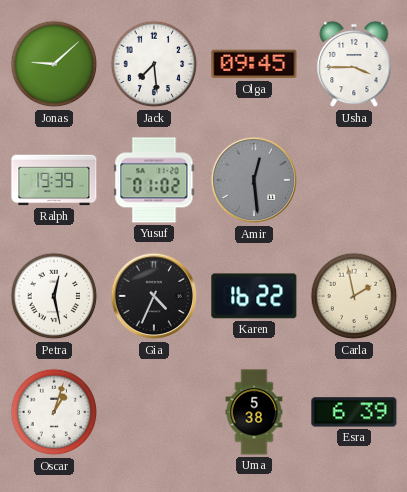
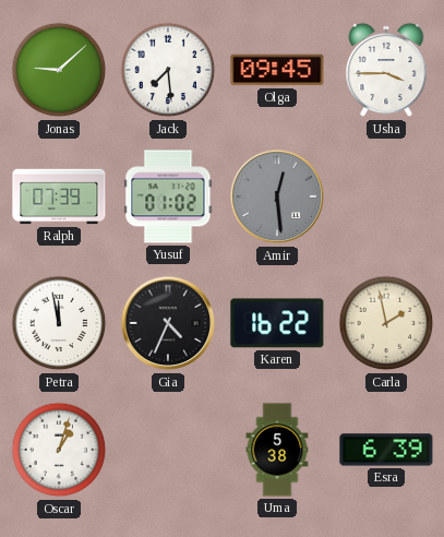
Ralph: 19:39 -> 07:39
Petra: 12:28 -> 11:58
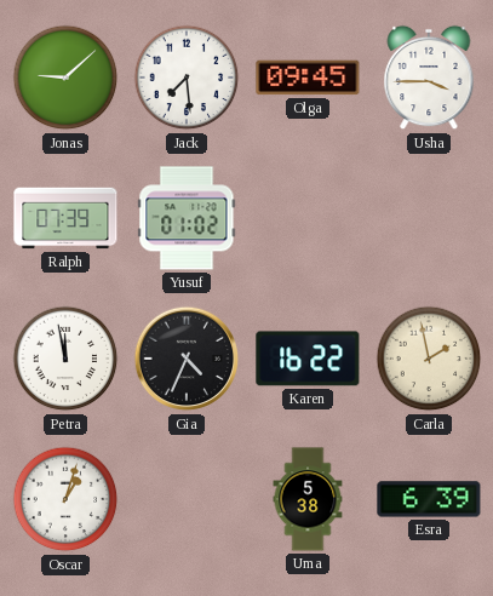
Amir: 12:29 -> none
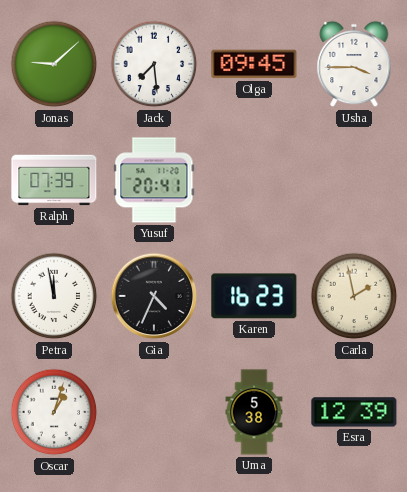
Yusuf: 01:02 -> 20:41
Karen: 16:22 -> 16:23
Esra: 6:39 -> 12:39
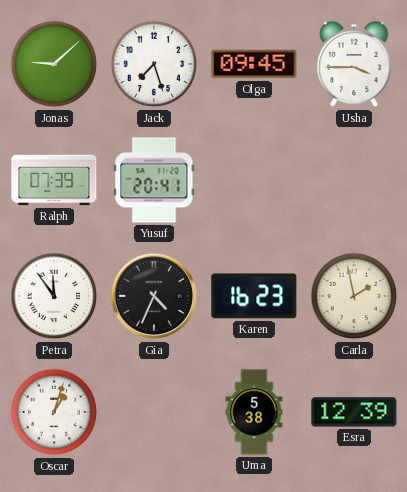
Jack: 7:29 -> 7:27
Petra: 11:58 -> 11:54
